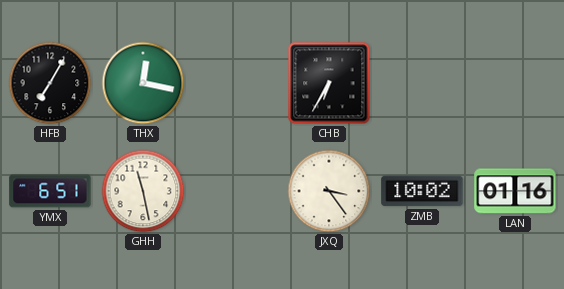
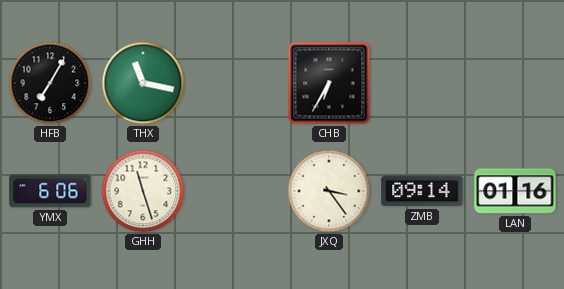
THX: 12:17 -> 11:17
YMX: 6:51 -> 6:06
GHH: 11:28 -> 11:27
ZMB: 10:02 -> 09:14
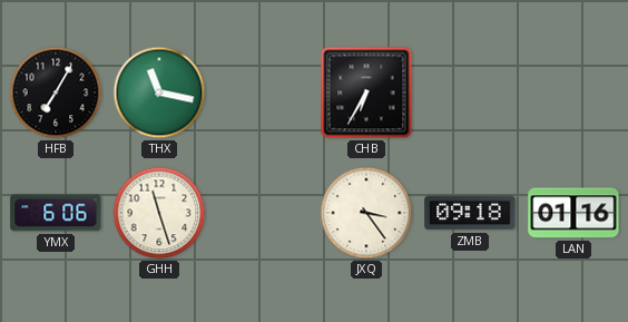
ZMB: 09:14 -> 09:18
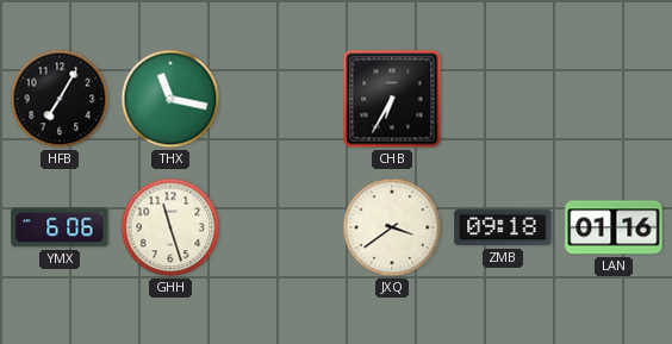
JXQ: 3:24 -> 3:39
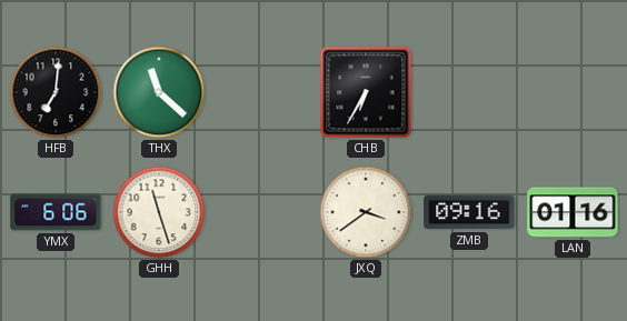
HFB: 7:05 -> 7:01
THX: 11:17 -> 11:22
ZMB: 09:18 -> 09:16
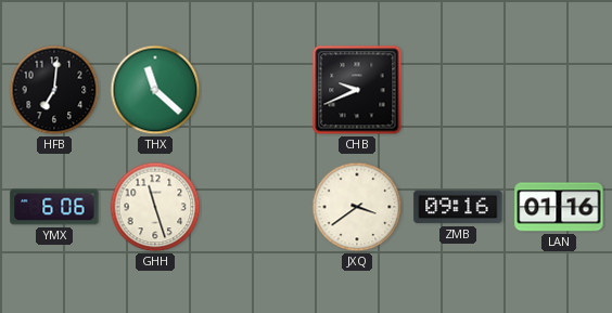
CHB: 6:35 -> 9:41
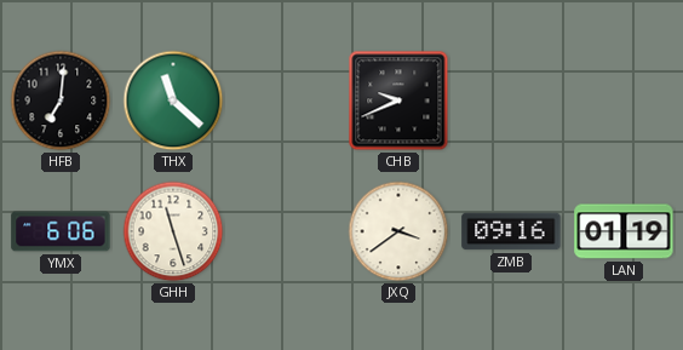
LAN: 01:16 -> 01:19
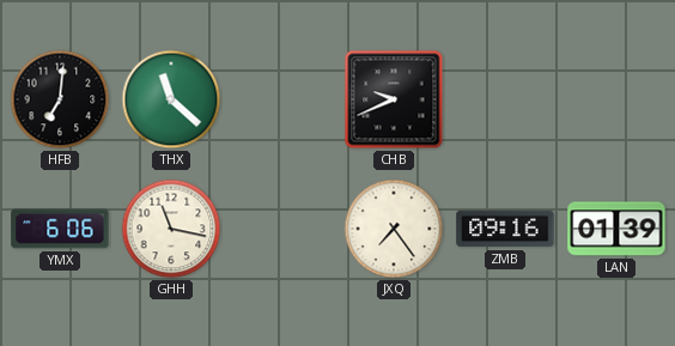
GHH: 11:27 -> 11:17
JXQ: 3:39 -> 7:24
LAN: 01:19 -> 01:39
